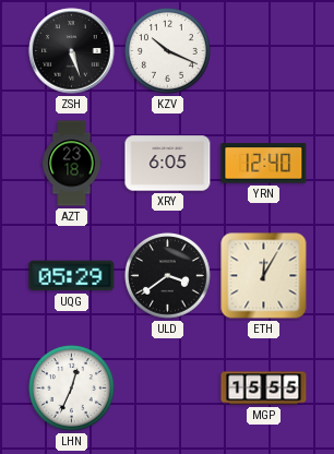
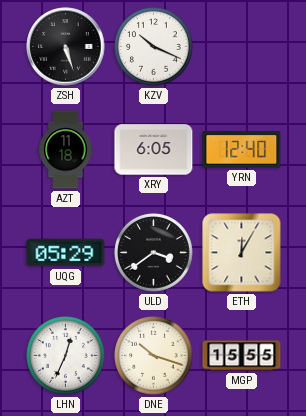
AZT: 23:18 -> 11:18
DNE: none -> 10:18
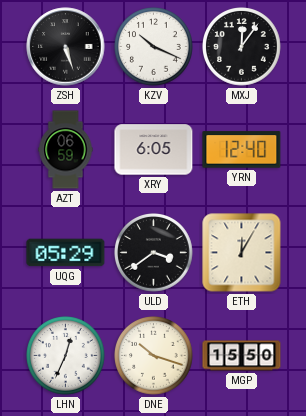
MXJ: none -> 12:06
AZT: 11:18 -> 06:59
MGP: 15:55 -> 15:50
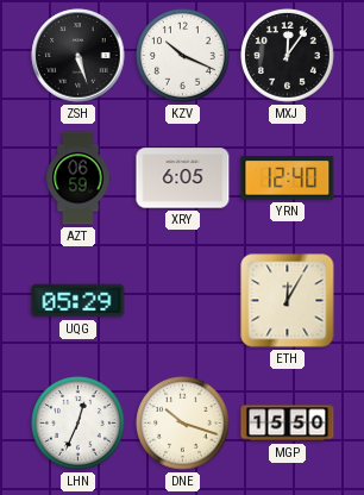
ULD: 3:39 -> none
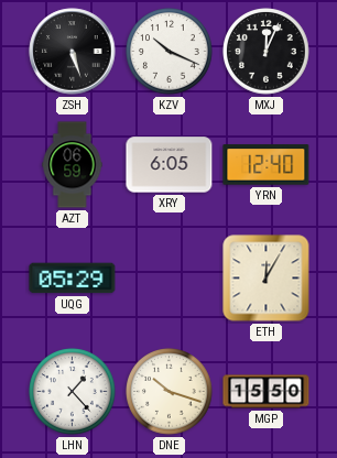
MXJ: 12:06 -> 12:04
LHN: 12:34 -> 1:23
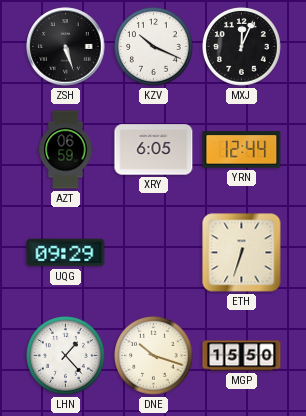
YRN: 12:40 -> 12:44
UQG: 05:29 -> 09:29
ETH: 12:05 -> 6:33
